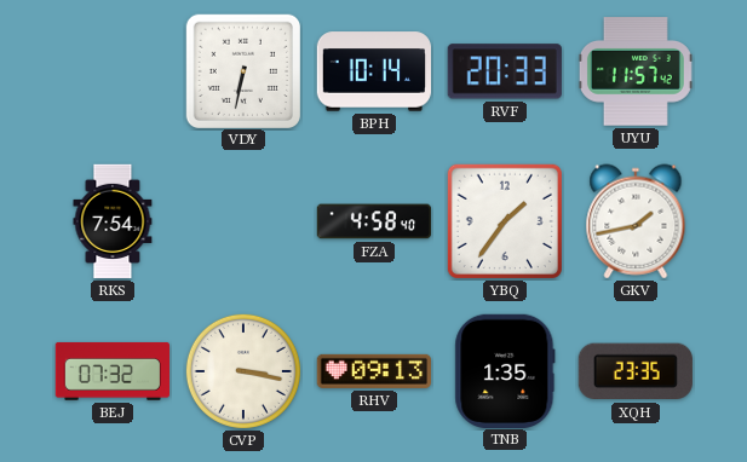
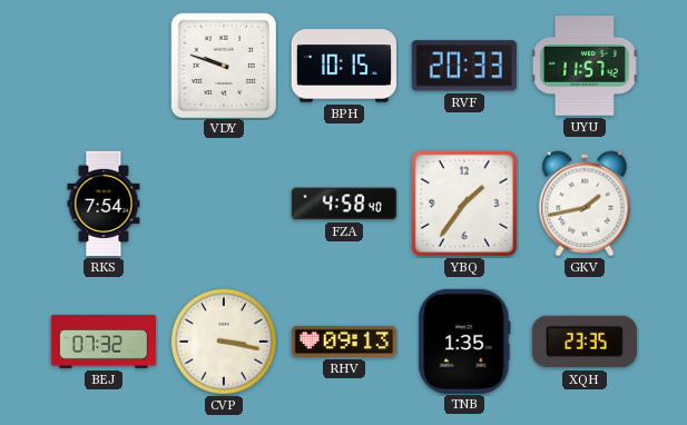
VDY: 6:32 -> 9:48
BPH: 10:14 -> 10:15
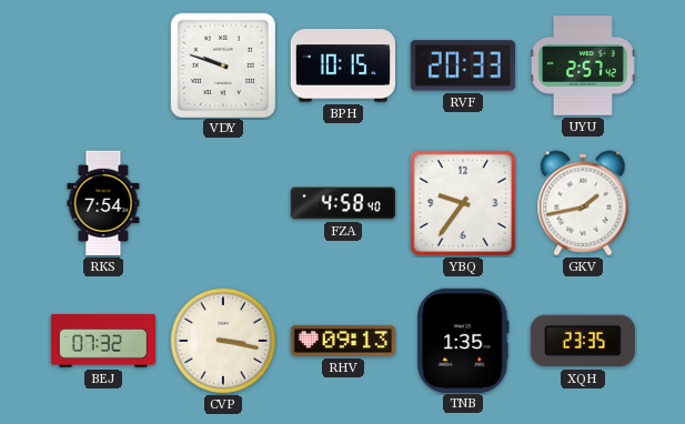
UYU: 11:57 -> 2:57
YBQ: 1:36 -> 9:36
